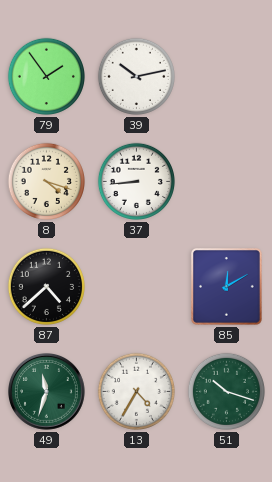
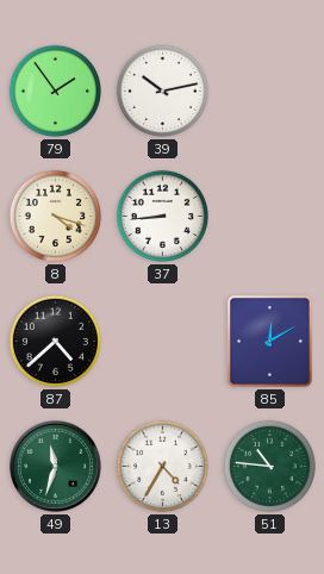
51: 10:18 -> 10:46
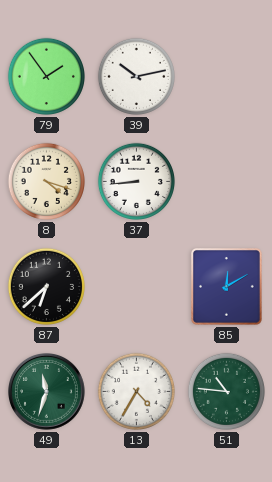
87: 4:38 -> 6:38
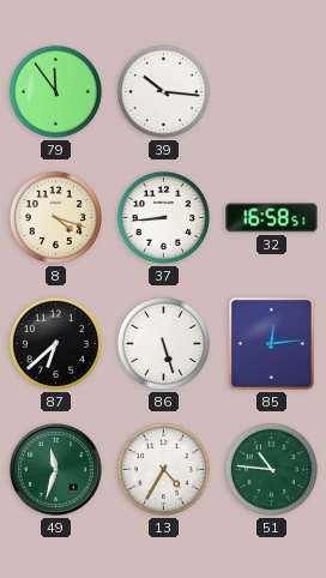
79: 1:54 -> 11:54
39: 10:13 -> 10:16
32: none -> 16:58
86: none -> 5:27
85: 12:10 -> 12:14
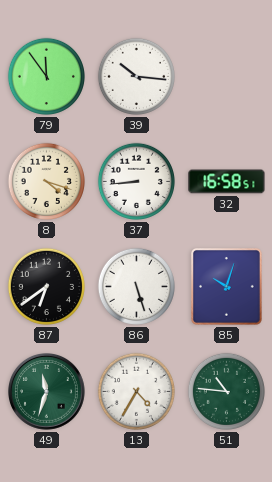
87: 6:38 -> 6:39
85: 12:14 -> 10:03
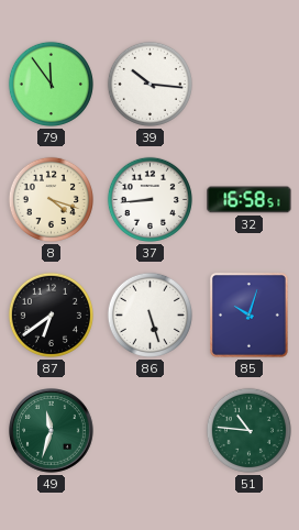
13: 4:35 -> none
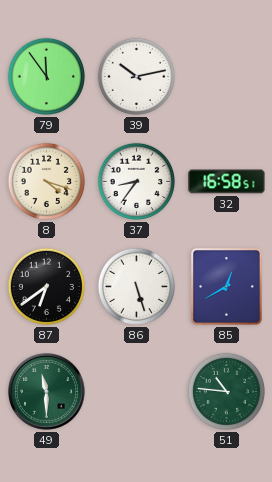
39: 10:16 -> 10:13
37: 8:44 -> 8:36
85: 10:03 -> 12:40
49: 11:33 -> 11:30
